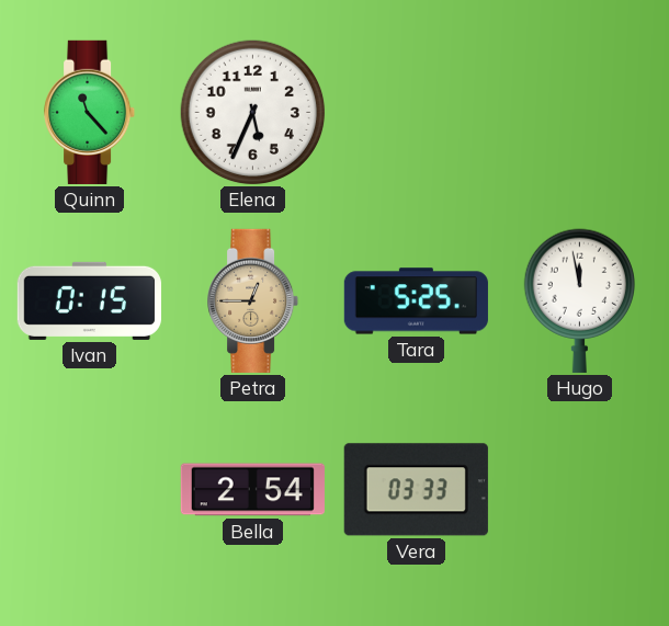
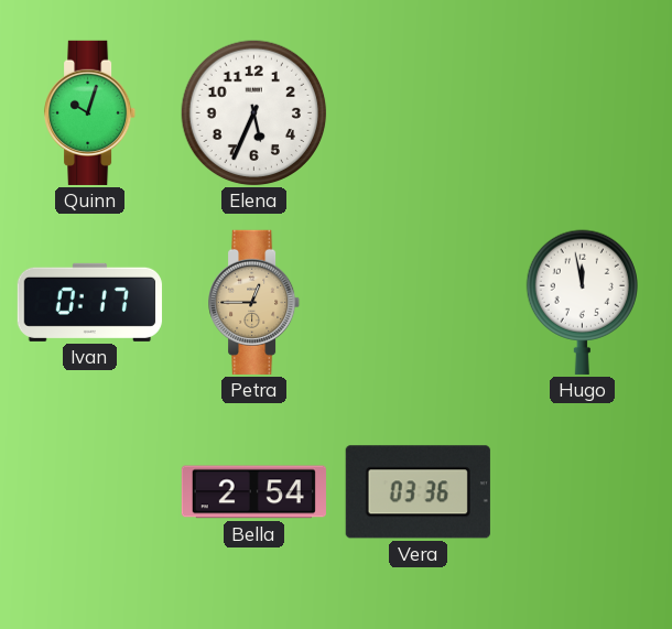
Quinn: 11:23 -> 10:03
Ivan: 0:15 -> 0:17
Tara: 5:25 -> none
Vera: 03:33 -> 03:36
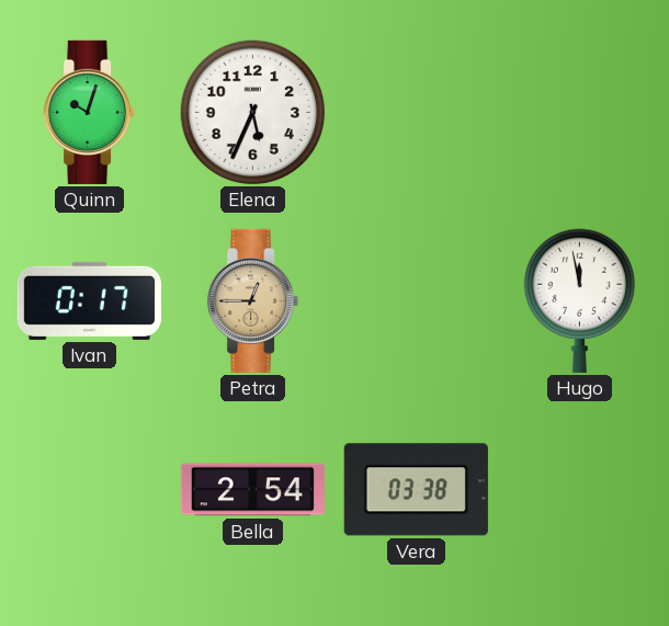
Vera: 03:36 -> 03:38
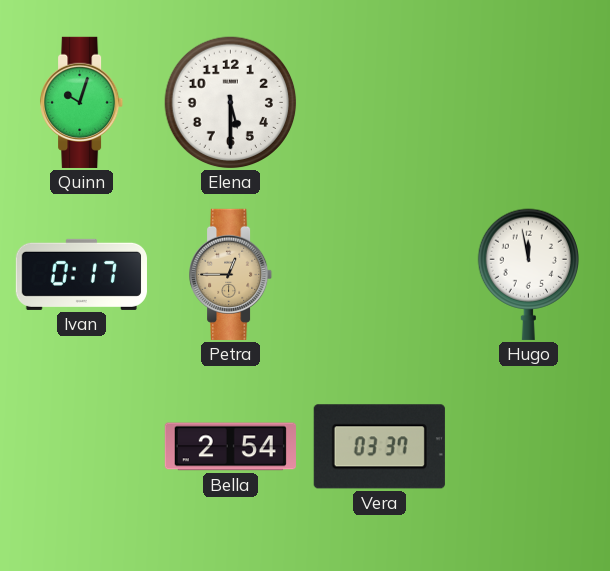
Elena: 5:34 -> 5:30
Vera: 03:38 -> 03:37
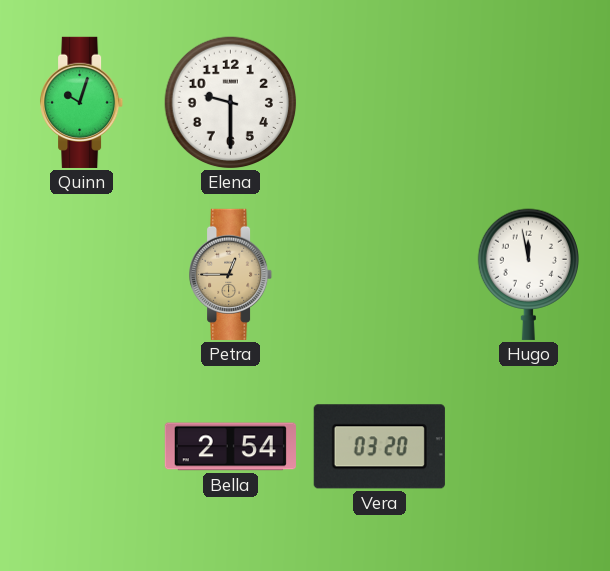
Elena: 5:30 -> 9:30
Ivan: 0:17 -> none
Vera: 03:37 -> 03:20
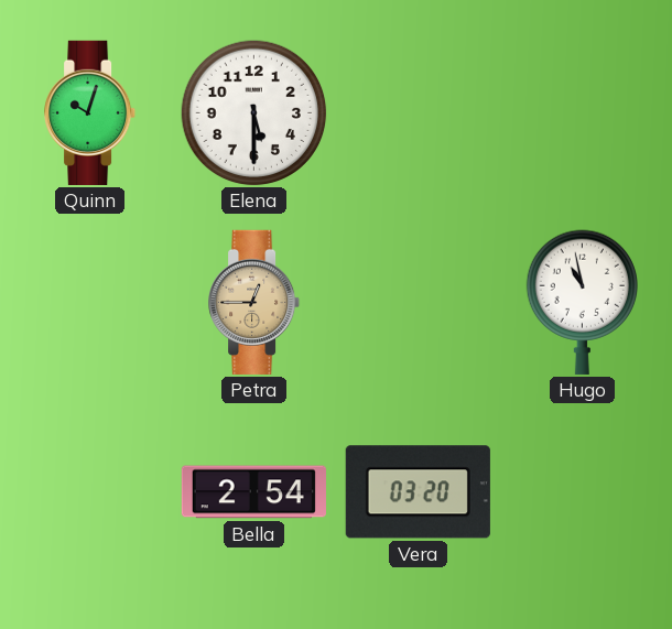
Elena: 9:30 -> 5:30
Hugo: 11:58 -> 10:58
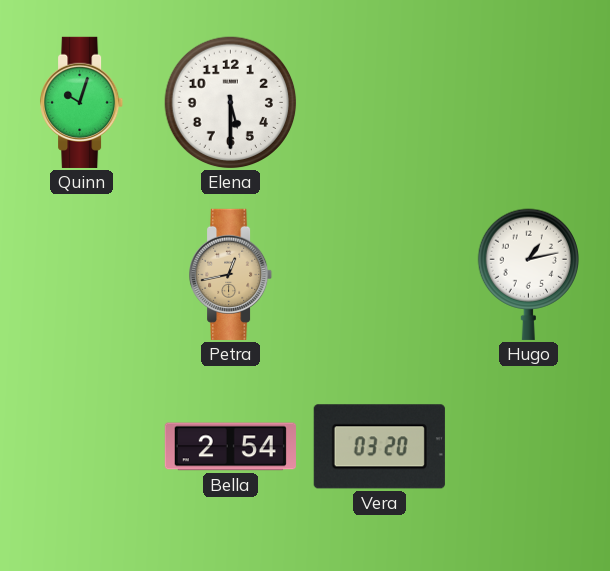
Petra: 12:45 -> 12:43
Hugo: 10:58 -> 1:13
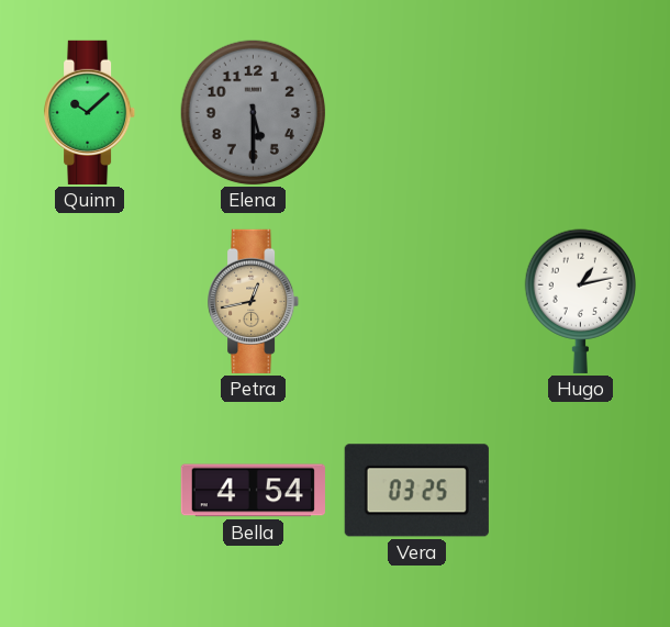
Quinn: 10:03 -> 10:08
Elena dial: white -> grey
Bella: 2:54 -> 4:54
Vera: 03:20 -> 03:25
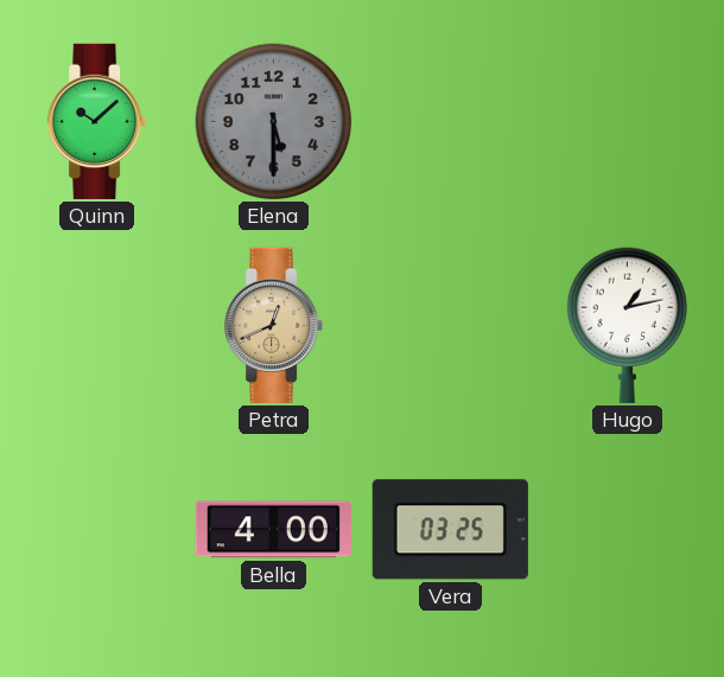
Petra: 12:43 -> 12:41
Bella: 4:54 -> 4:00
